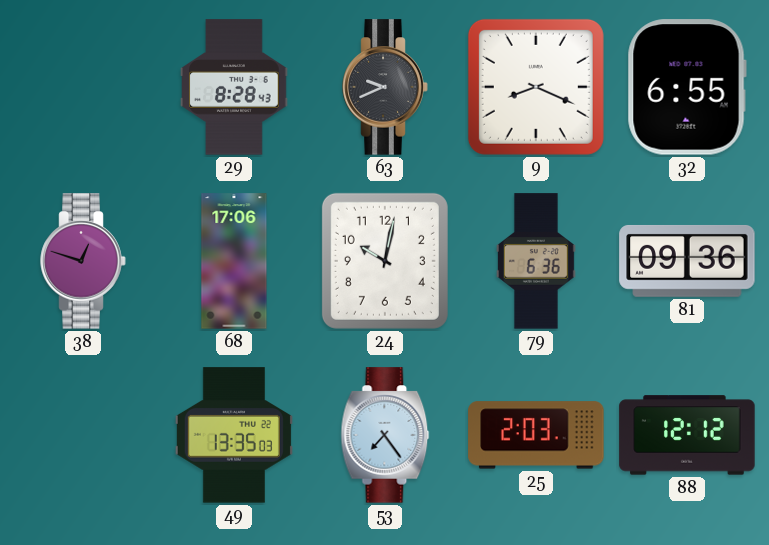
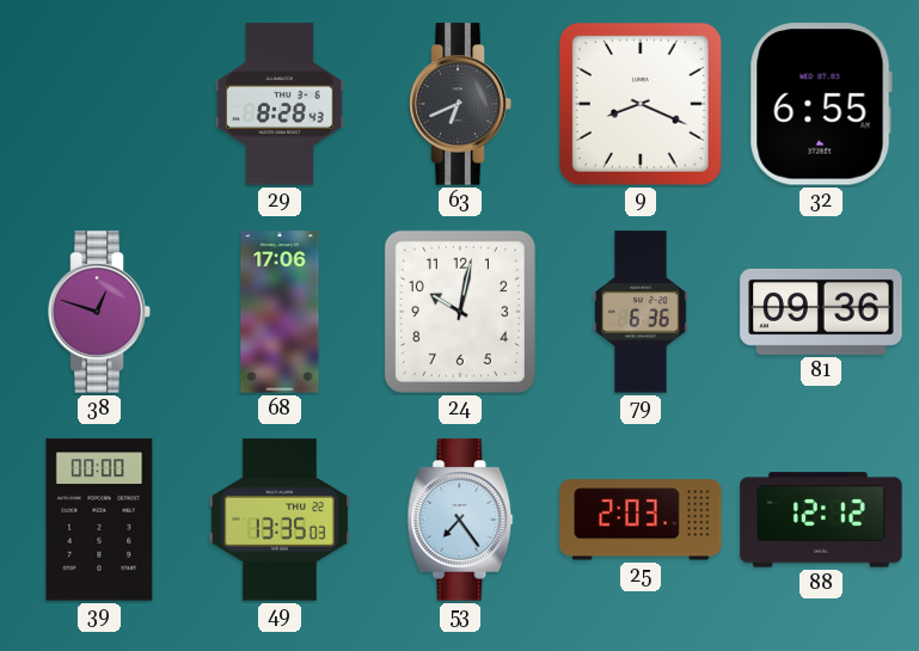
63: 9:41 -> 6:41
39: none -> 00:00
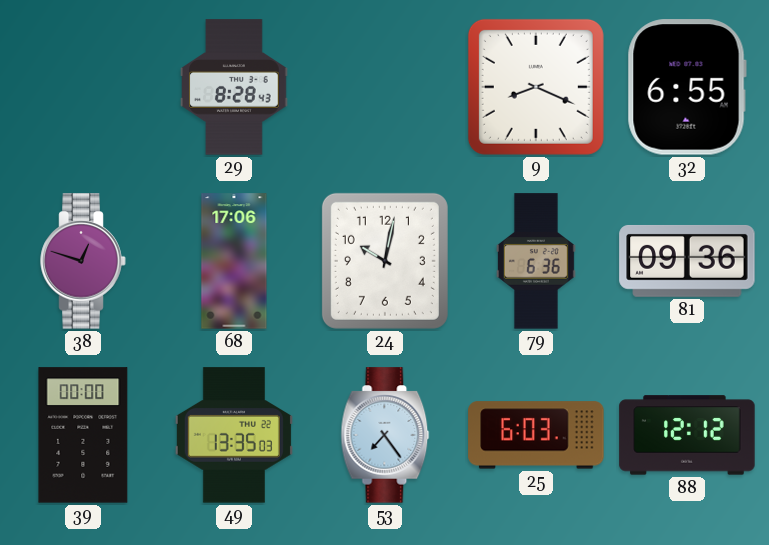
63: 6:41 -> none
25: 2:03 -> 6:03
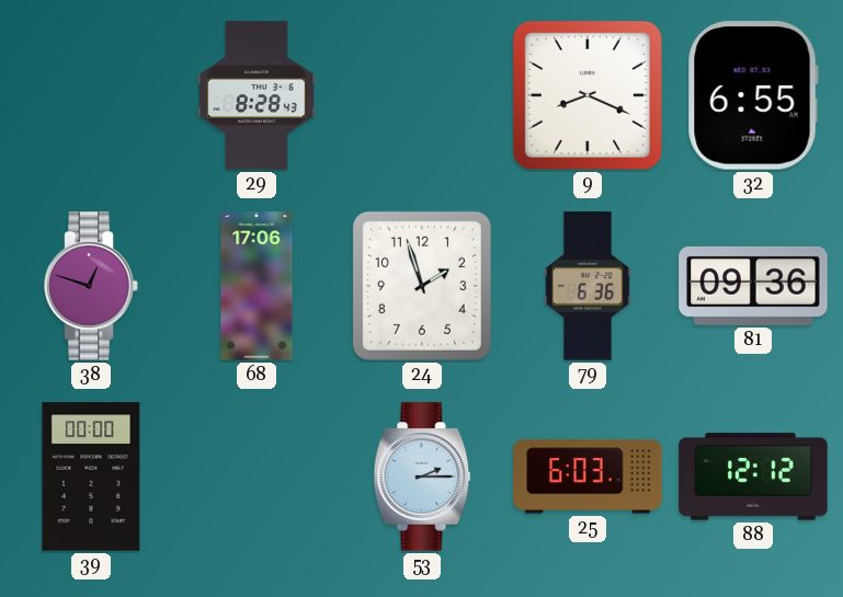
24: 10:02 -> 1:57
49: 13:35 -> none
53: 7:24 -> 2:15
